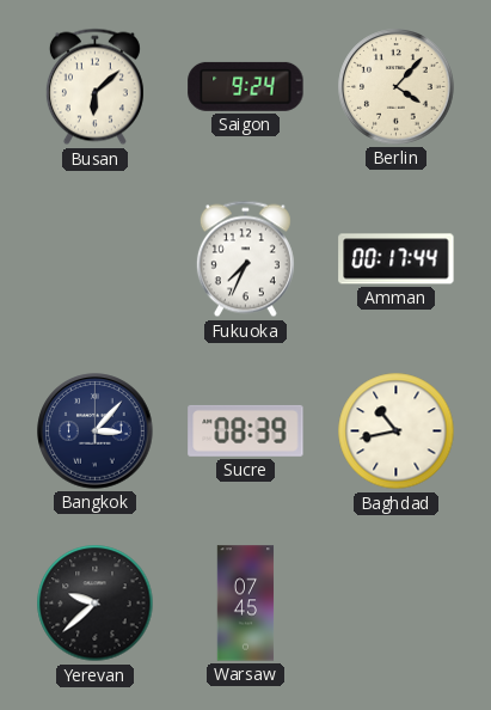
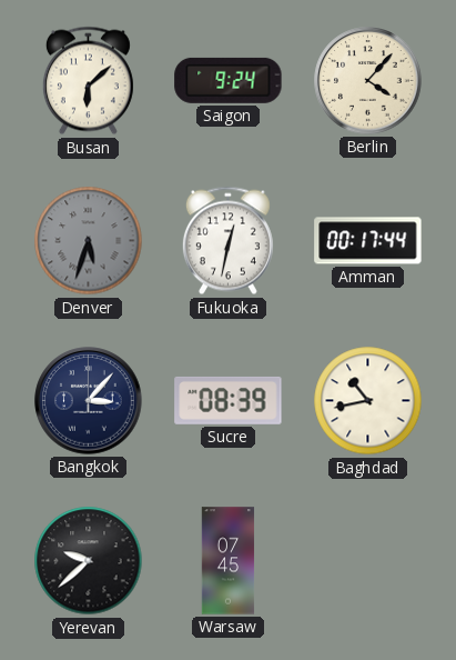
Denver: none -> 5:33
Fukuoka: 7:34 -> 12:32
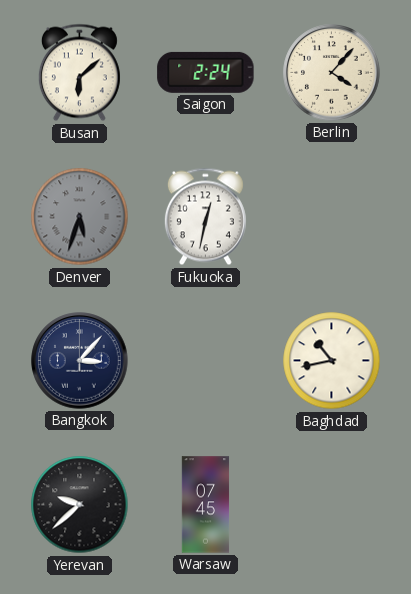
Saigon: 9:24 -> 2:24
Amman: 00:17 -> none
Sucre: 08:39 -> none
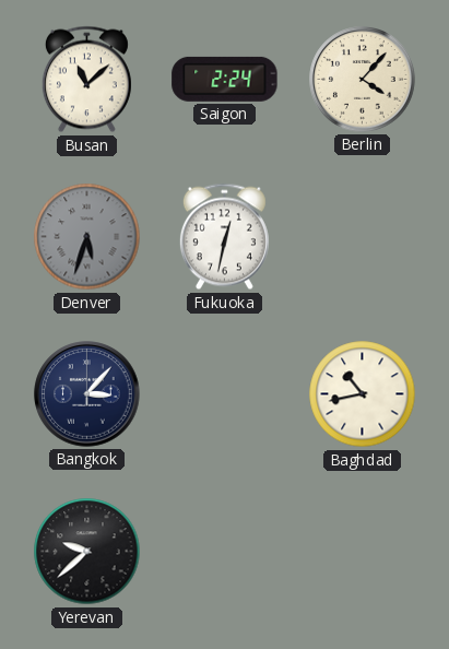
Busan: 6:08 -> 11:08
Warsaw: 07:45 -> none
